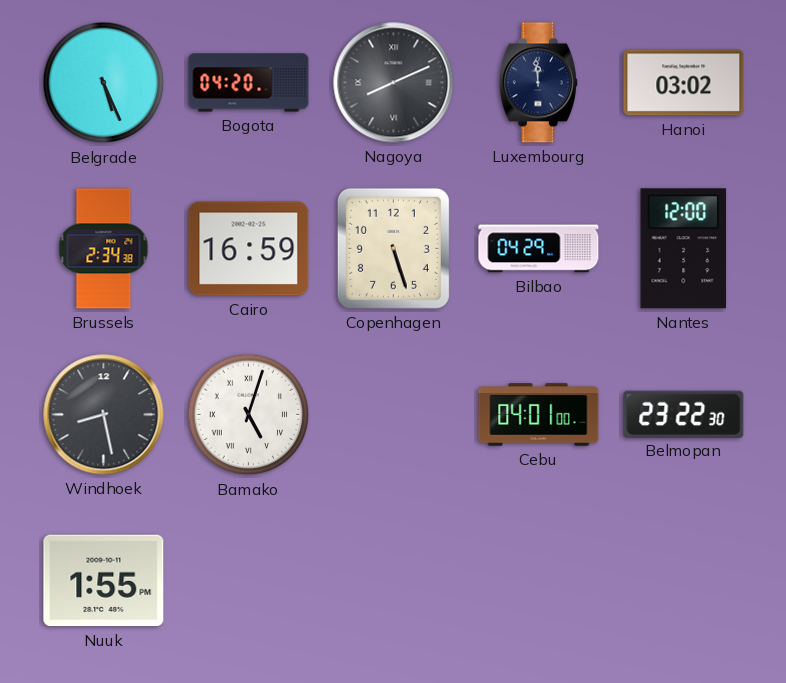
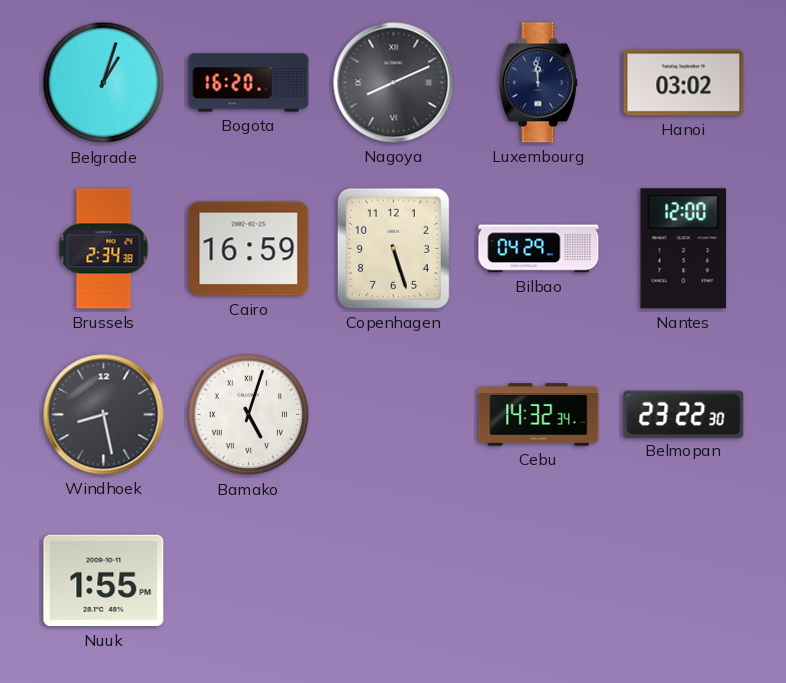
Belgrade: 5:26 -> 1:03
Bogota: 04:20 -> 16:20
Cebu: 04:01 -> 14:32
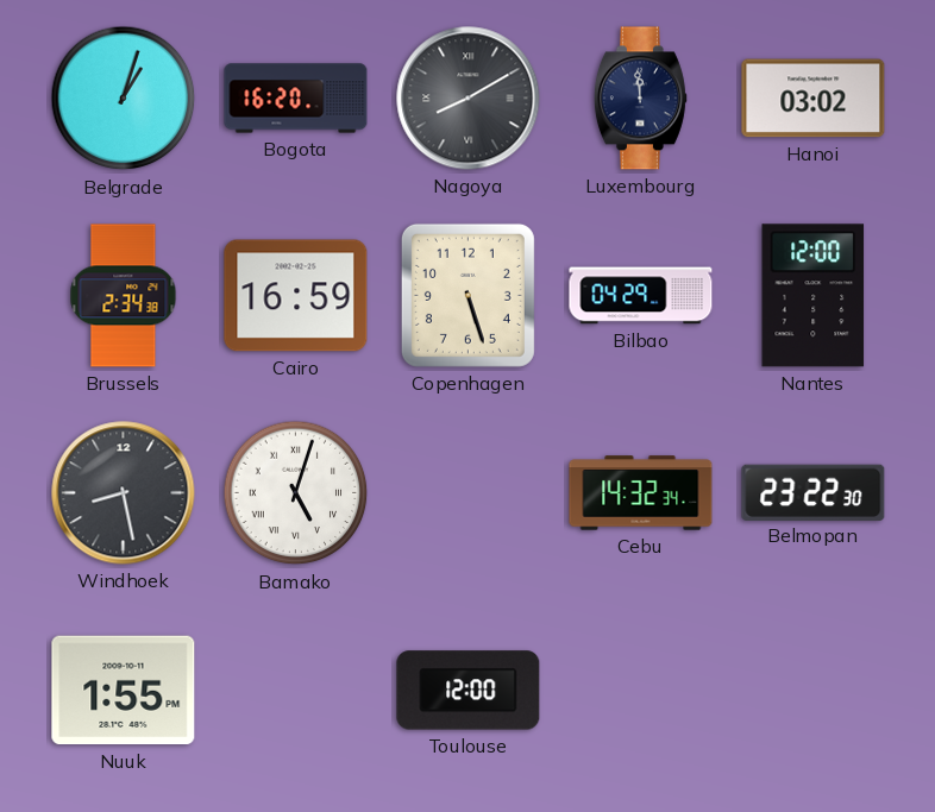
Nagoya: 8:11 -> 8:10
Toulouse: none -> 12:00
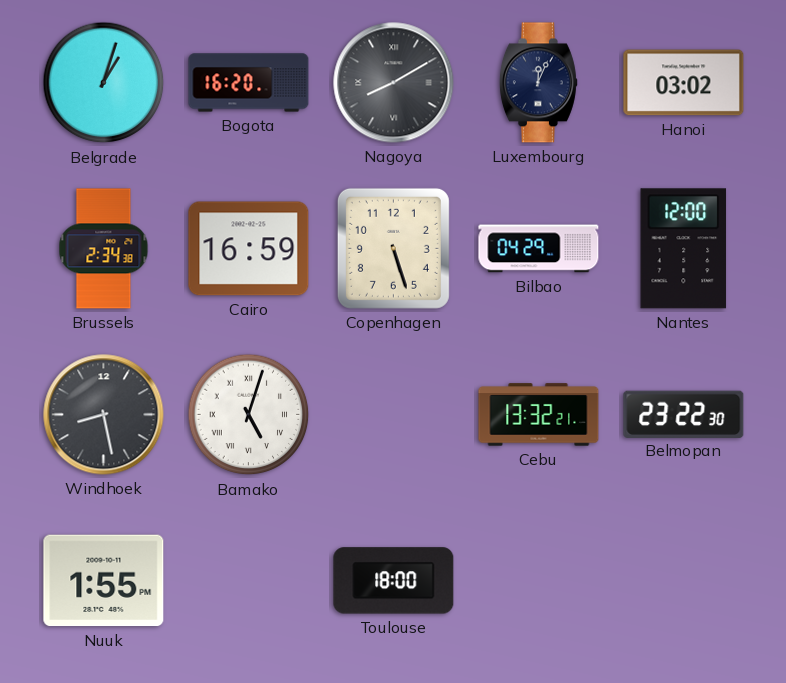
Luxembourg: 11:59 -> 12:04
Cebu: 14:32 -> 13:32
Toulouse: 12:00 -> 18:00
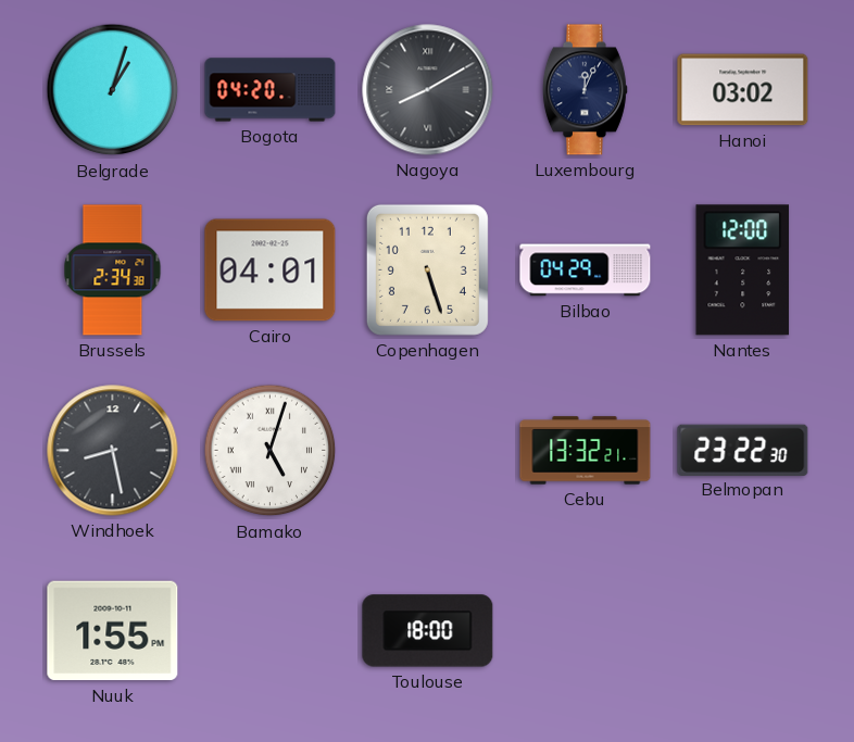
Bogota: 16:20 -> 04:20
Cairo: 16:59 -> 04:01
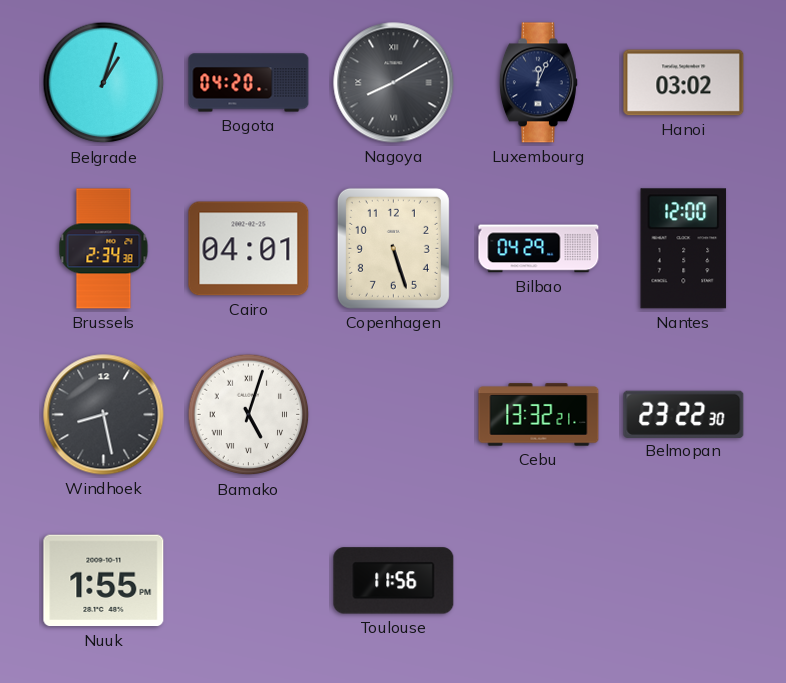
Toulouse: 18:00 -> 11:56
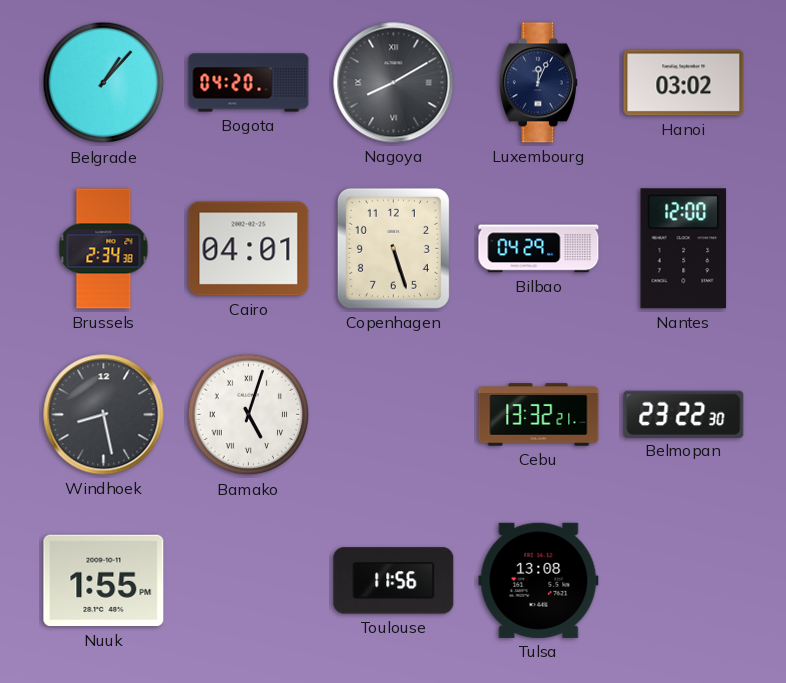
Belgrade: 1:03 -> 1:07
Tulsa: none -> 13:08
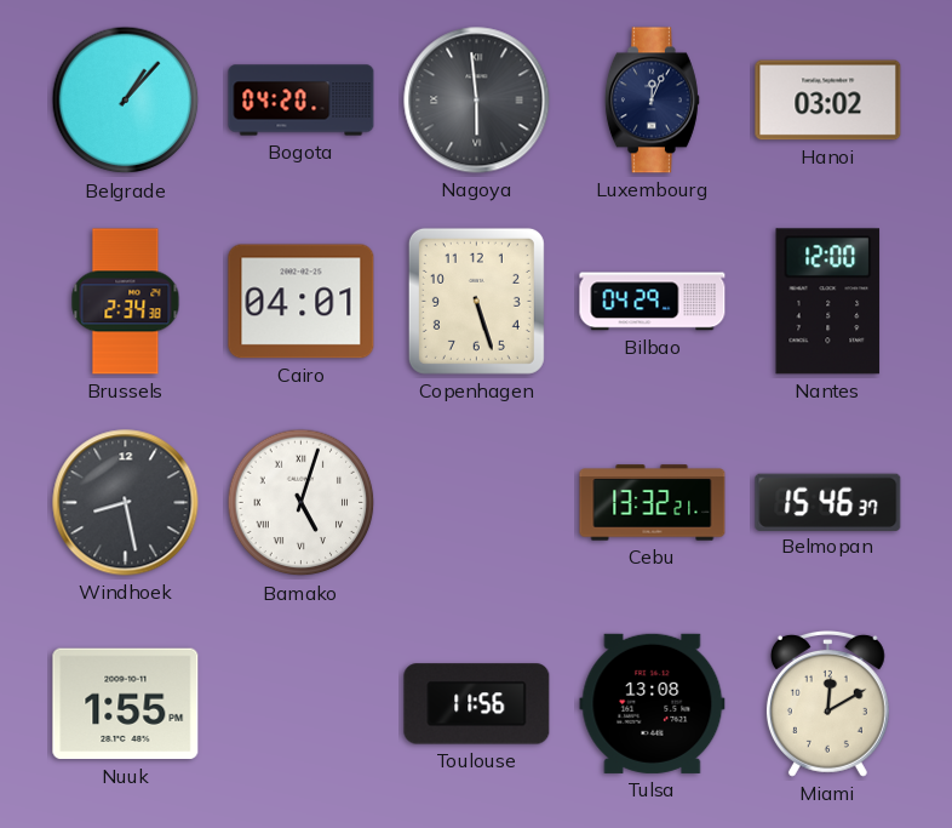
Nagoya: 8:10 -> 5:59
Belmopan: 23:22 -> 15:46
Miami: none -> 12:10
